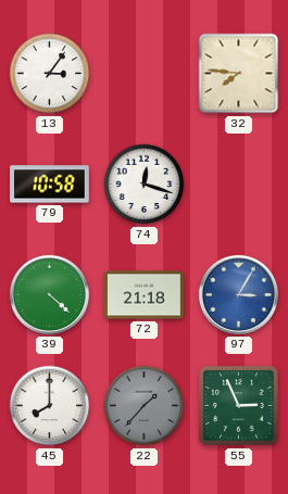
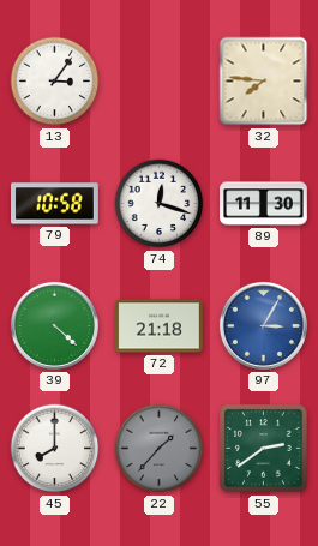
89: none -> 11:30
55: 2:56 -> 2:39
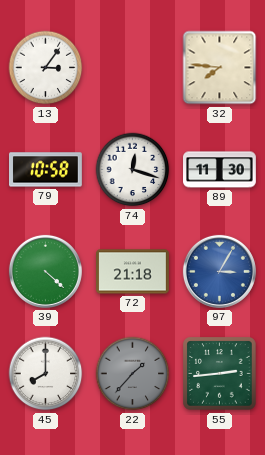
55: 2:39 -> 2:44
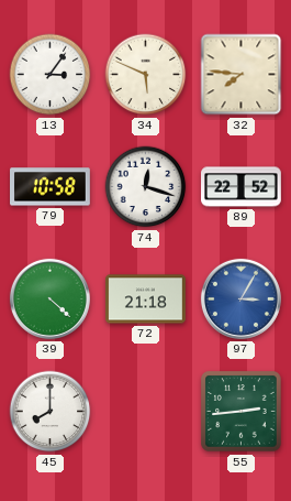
34: none -> 5:49
89: 11:30 -> 22:52
22: 1:37 -> none
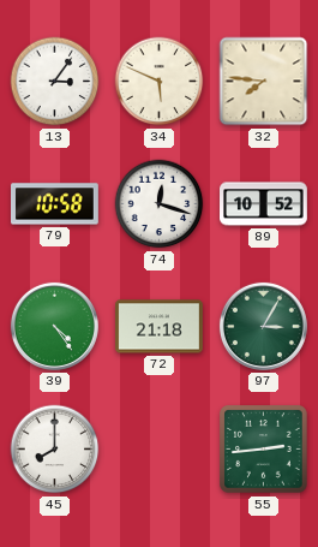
89: 22:52 -> 10:52
39: 4:22 -> 4:24
97 dial: blue -> green
